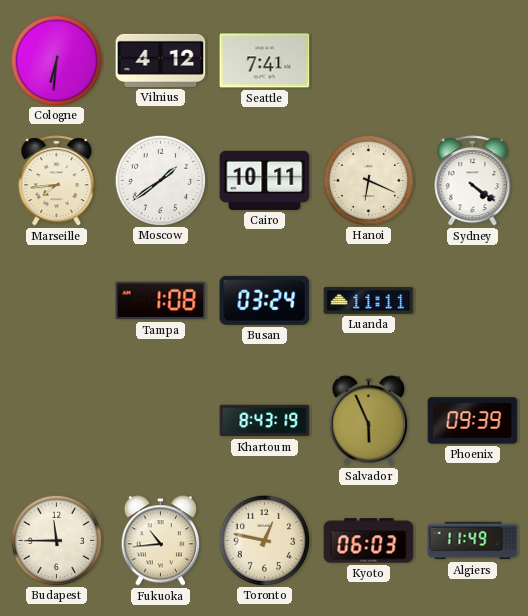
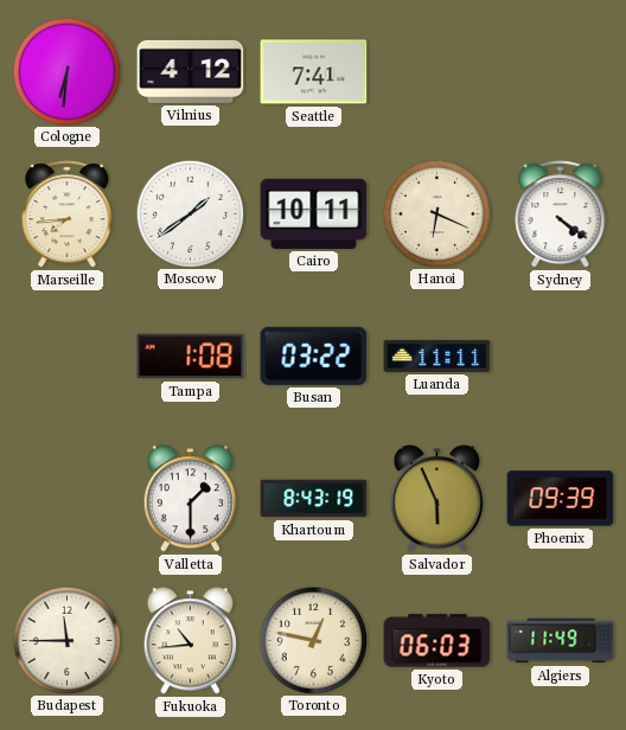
Busan: 03:24 -> 03:22
Valletta: none -> 1:30
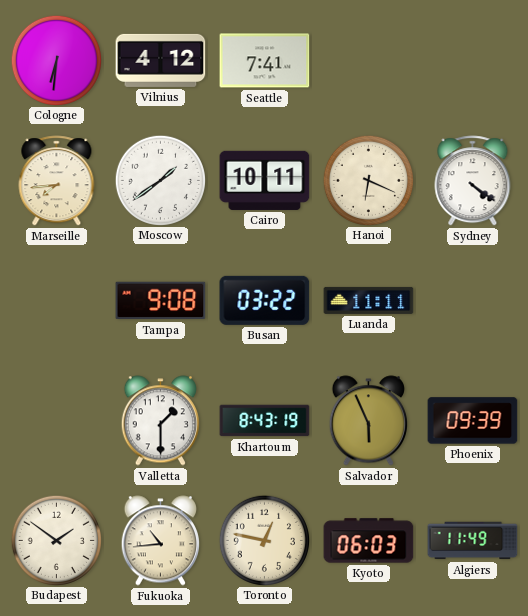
Tampa: 1:08 -> 9:08
Budapest: 11:45 -> 1:51
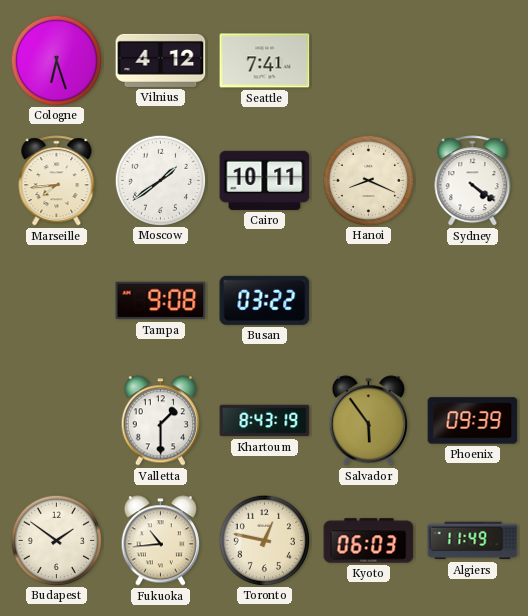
Cologne: 6:31 -> 6:27
Hanoi: 6:19 -> 8:19
Luanda: 11:11 -> none
Salvador: 5:56 -> 5:54
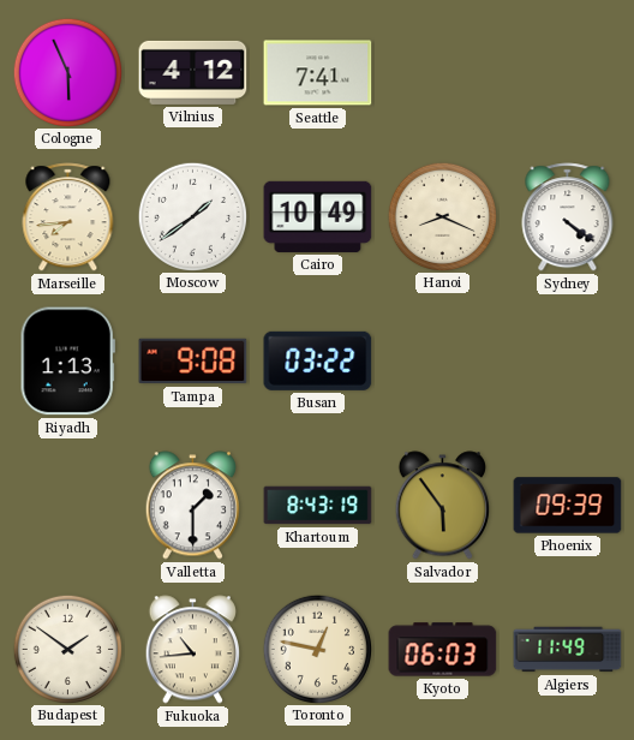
Cologne: 6:27 -> 5:56
Cairo: 10:11 -> 10:49
Riyadh: none -> 1:13
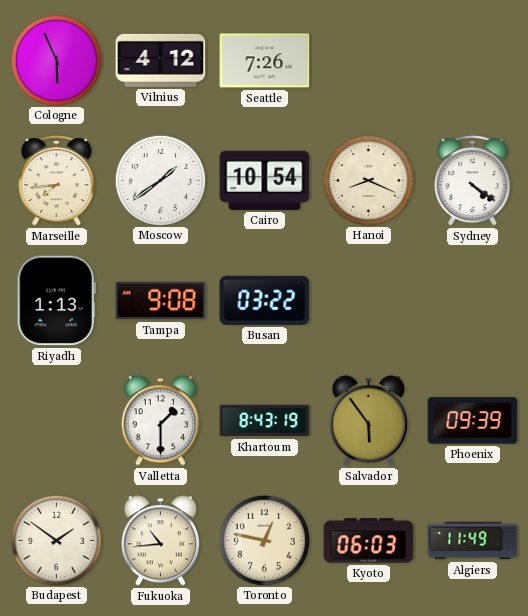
Seattle: 7:41 -> 7:26
Cairo: 10:49 -> 10:54
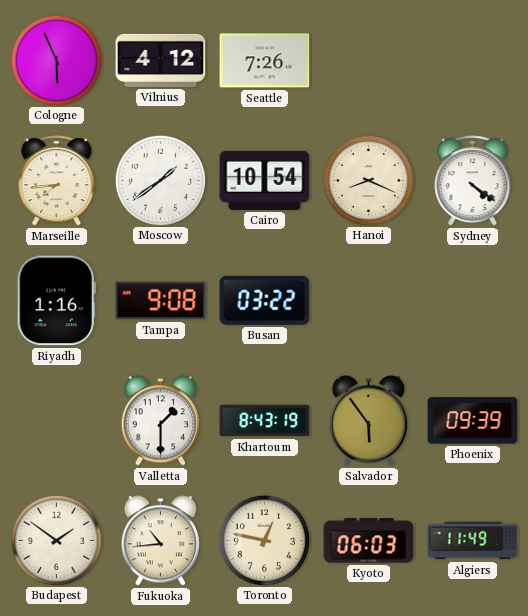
Riyadh: 1:13 -> 1:16
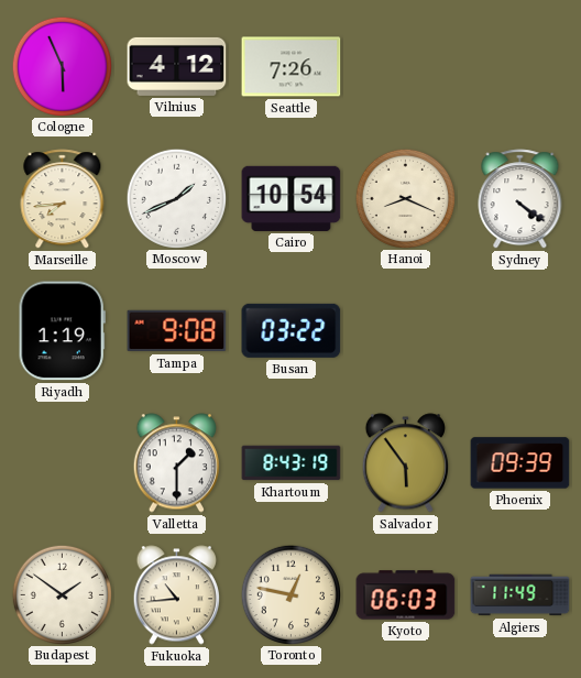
Moscow: 1:39 -> 1:41
Riyadh: 1:16 -> 1:19
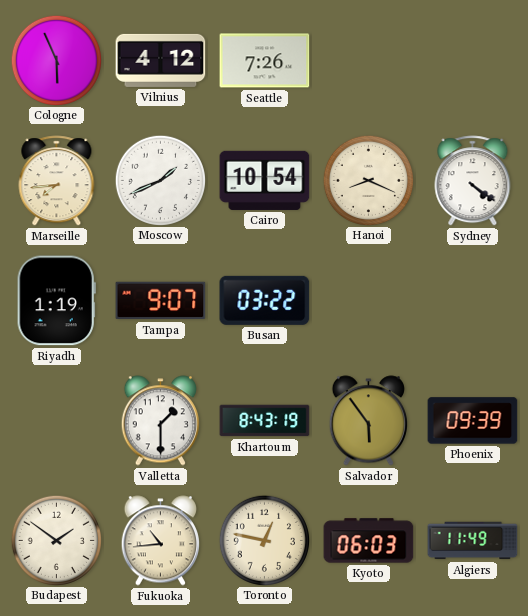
Tampa: 9:08 -> 9:07
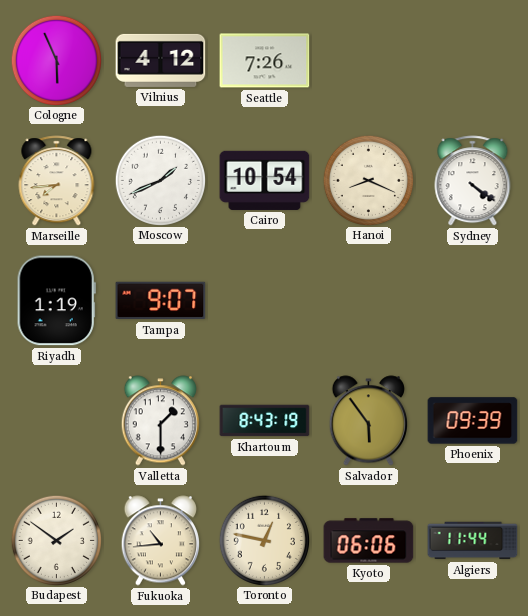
Busan: 03:22 -> none
Kyoto: 06:03 -> 06:06
Algiers: 11:49 -> 11:44
